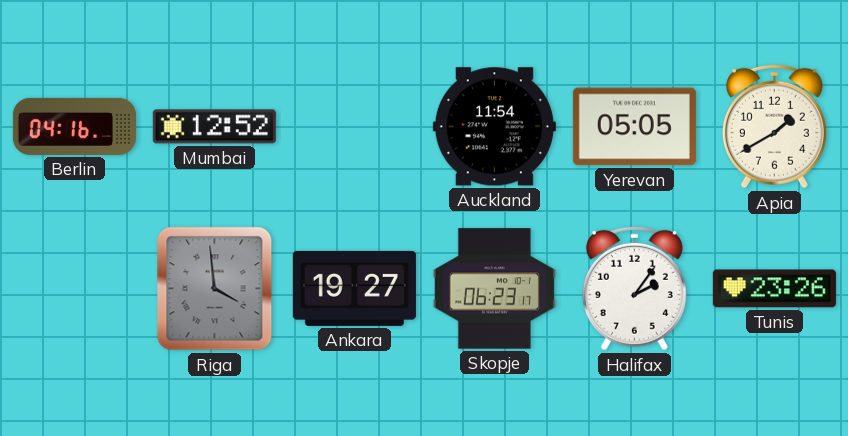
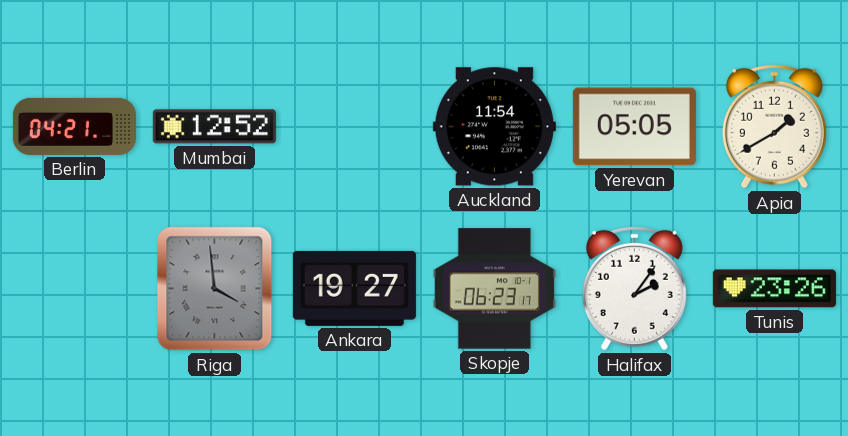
Berlin: 04:16 -> 04:21
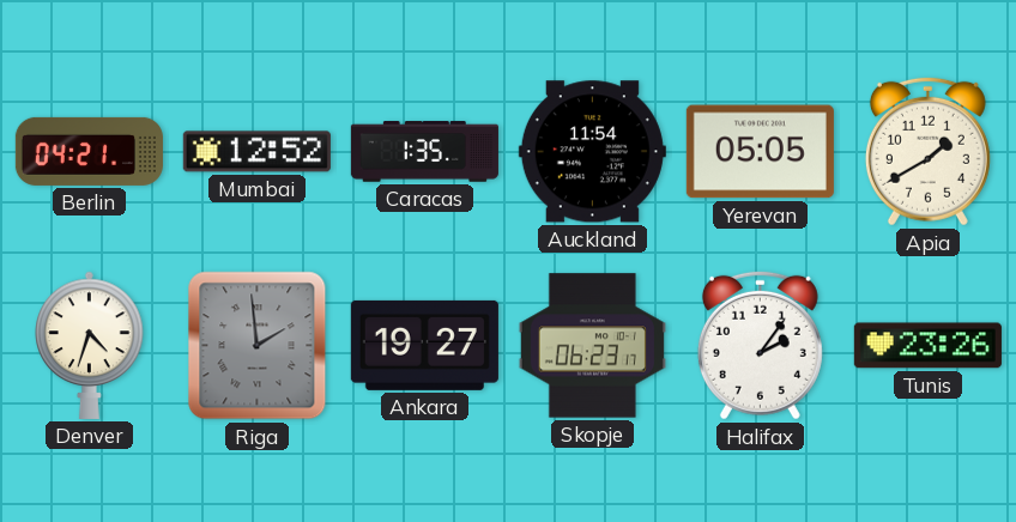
Caracas: none -> 1:35
Denver: none -> 4:33
Riga: 3:59 -> 1:59
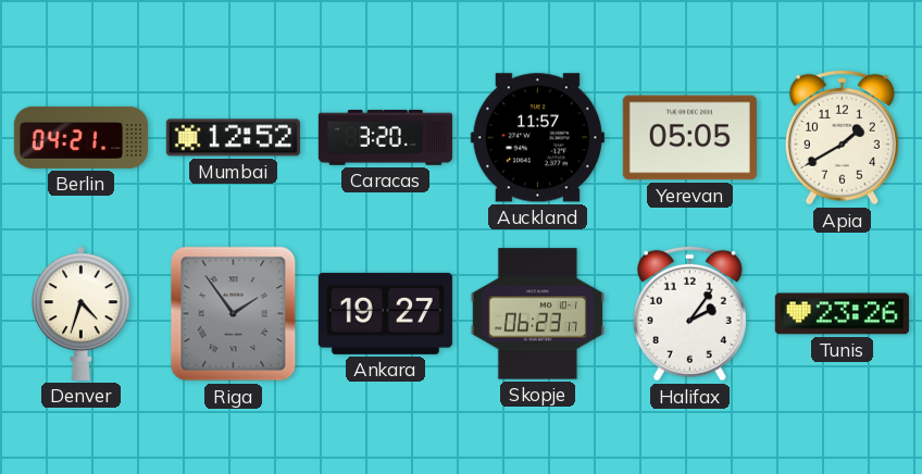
Caracas: 1:35 -> 3:20
Auckland: 11:54 -> 11:57
Riga: 1:59 -> 1:54
